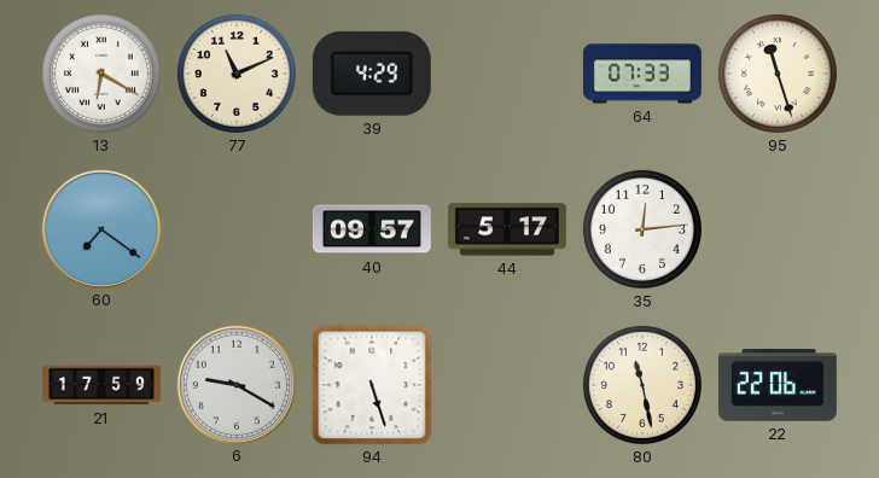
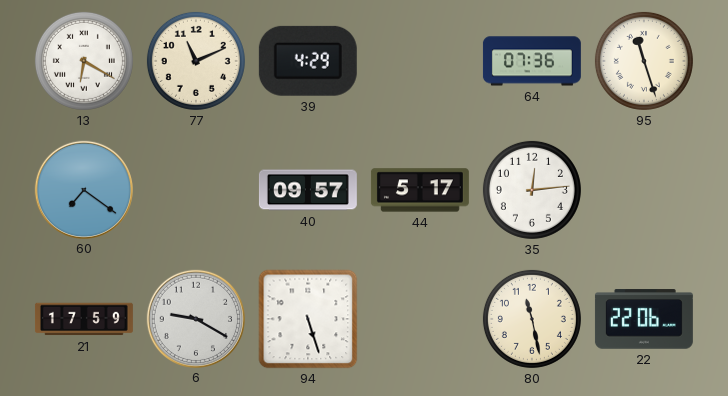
64: 07:33 -> 07:36
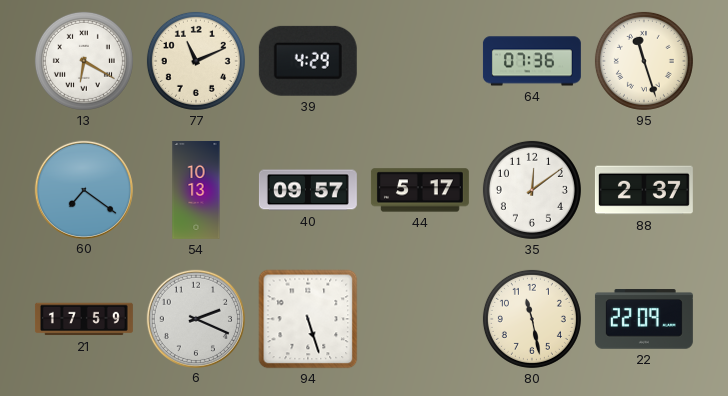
54: none -> 10:13
35: 12:14 -> 12:09
88: none -> 2:37
6: 9:20 -> 2:19
22: 22:06 -> 22:09
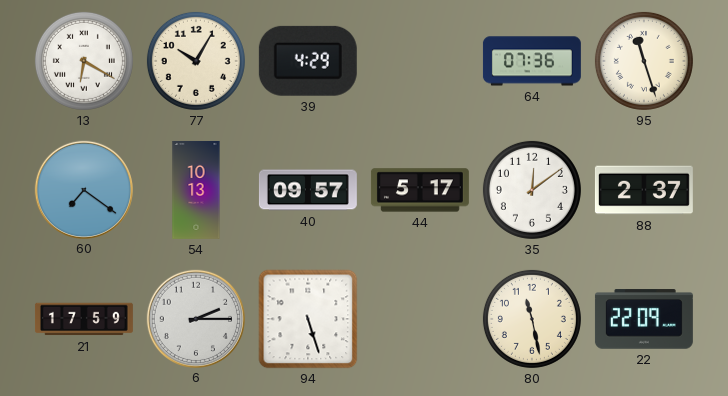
77: 11:11 -> 10:05
6: 2:19 -> 2:15
